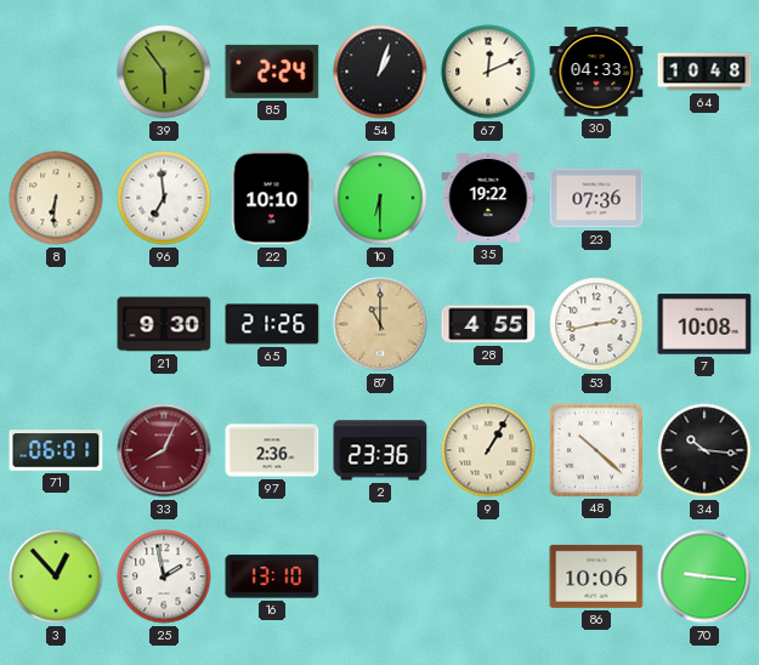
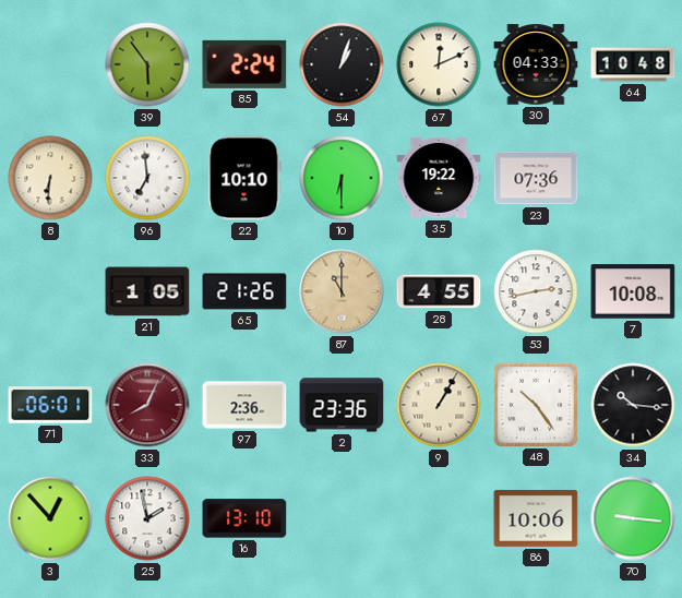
21: 9:30 -> 1:05
48: 10:22 -> 10:24
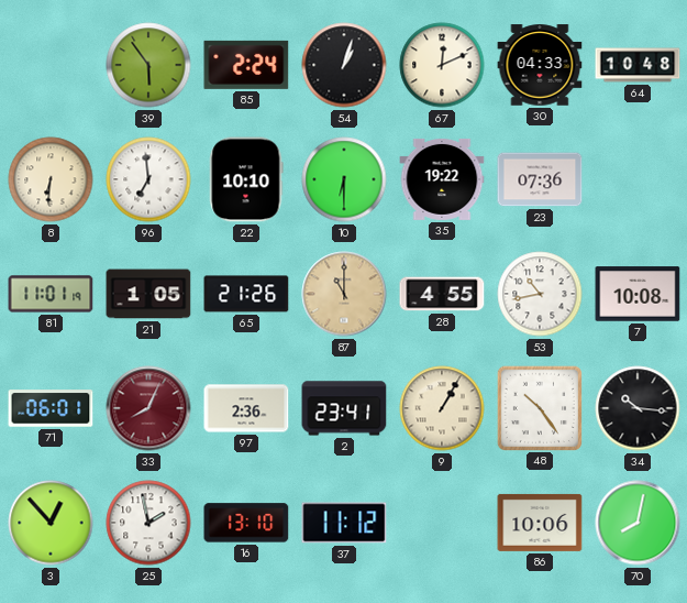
81: none -> 11:01
53: 2:43 -> 10:43
2: 23:36 -> 23:41
37: none -> 11:12
70: 9:16 -> 8:02
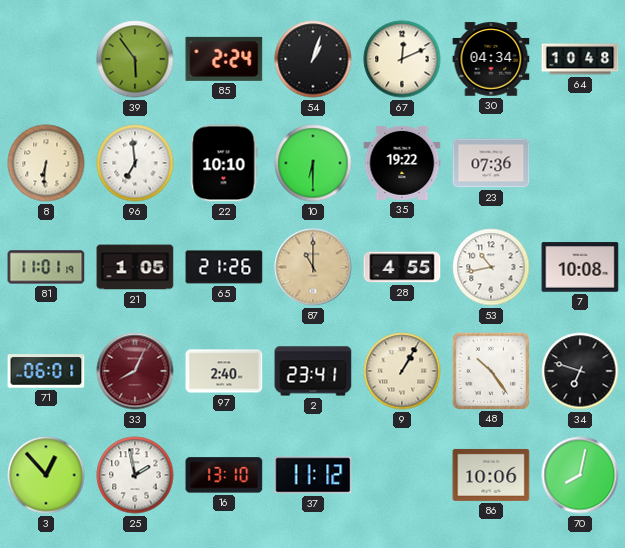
30: 04:33 -> 04:34
97: 2:36 -> 2:40
34: 10:16 -> 6:48
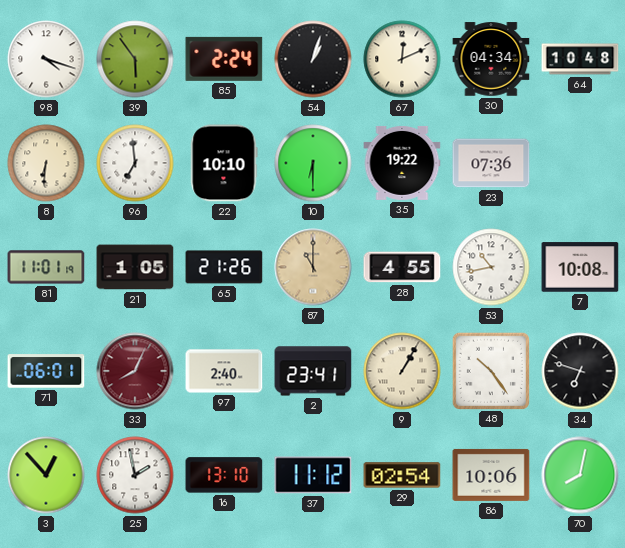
98: none -> 4:18
29: none -> 02:54
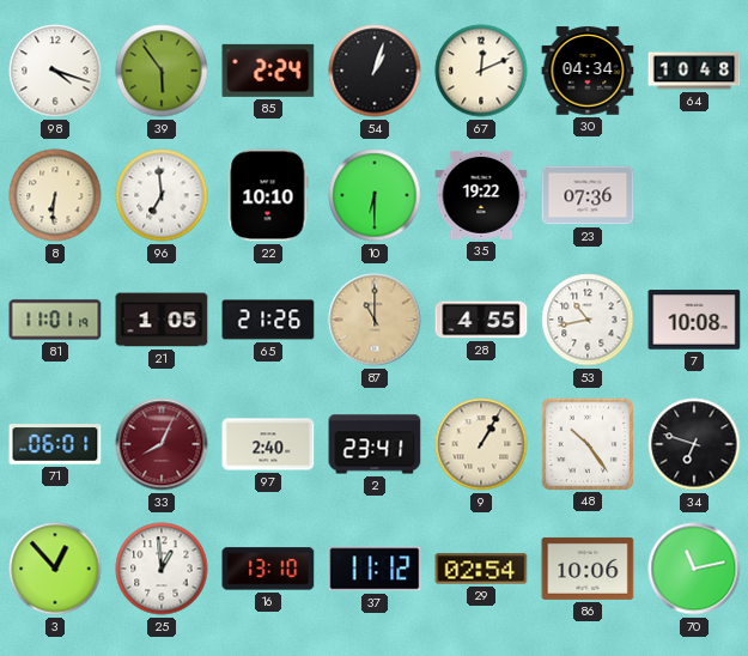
25: 1:58 -> 12:59
70: 8:02 -> 11:13
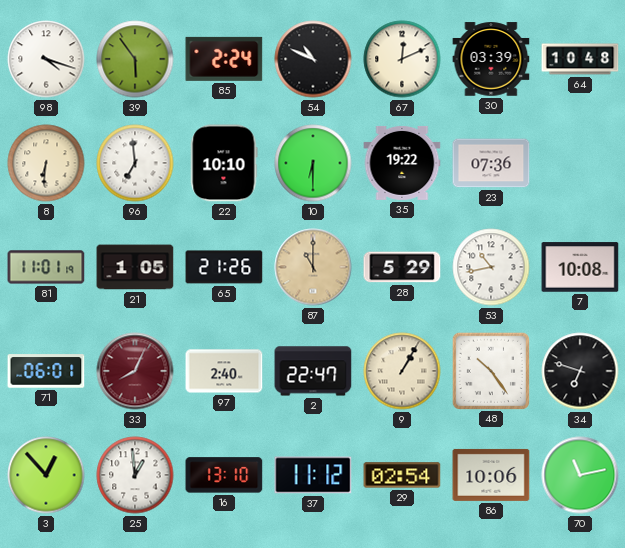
54: 1:03 -> 10:49
30: 04:34 -> 03:39
28: 4:55 -> 5:29
2: 23:41 -> 22:47
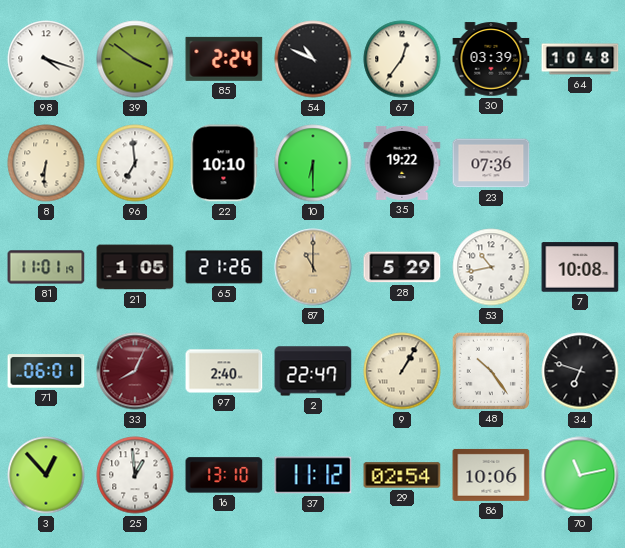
39: 5:54 -> 3:51
67: 12:11 -> 12:36
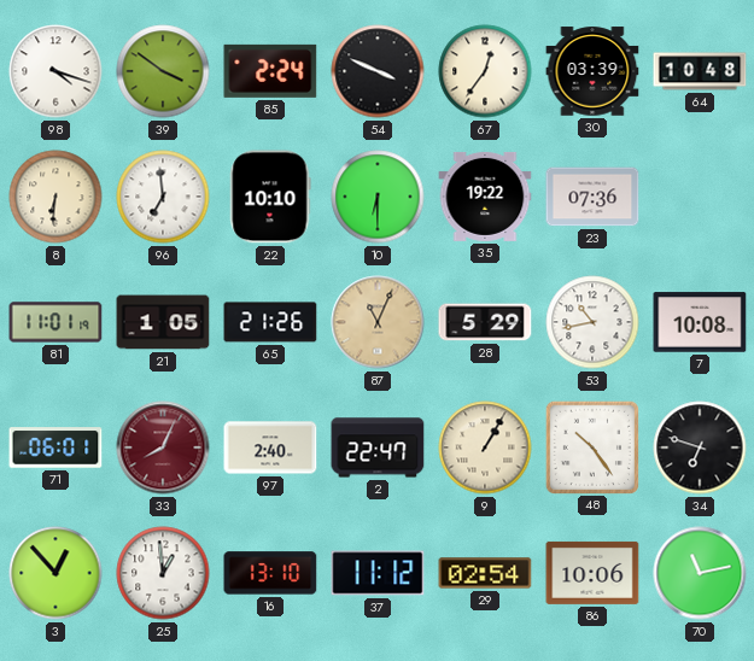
54: 10:49 -> 3:49
87: 11:00 -> 11:04
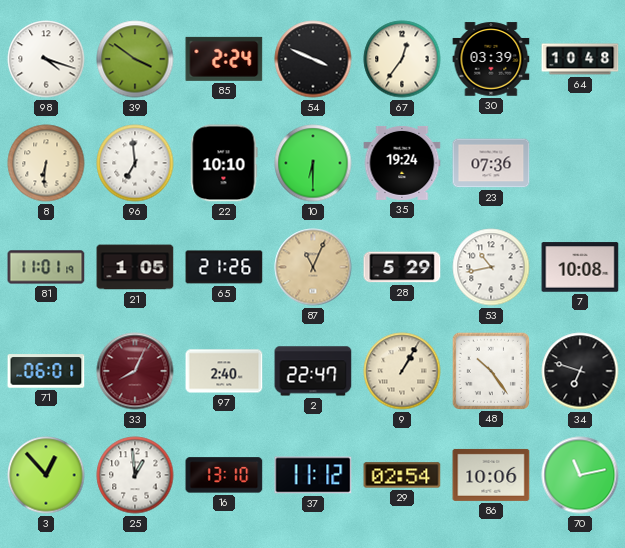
35: 19:22 -> 19:24
